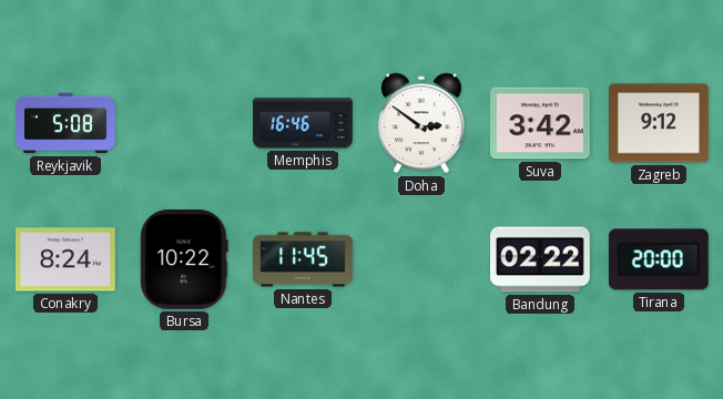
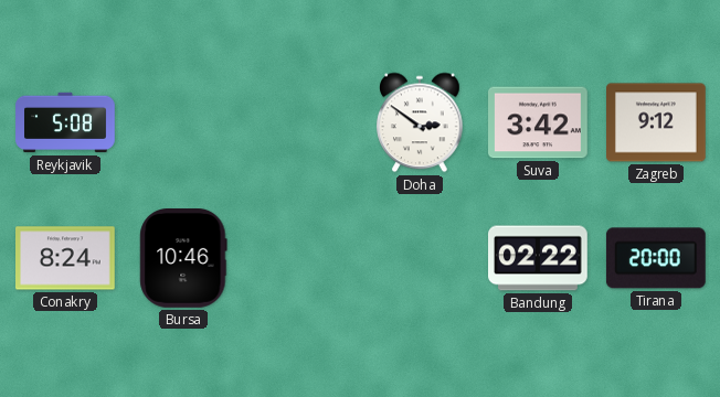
Memphis: 16:46 -> none
Bursa: 10:22 -> 10:46
Nantes: 11:45 -> none
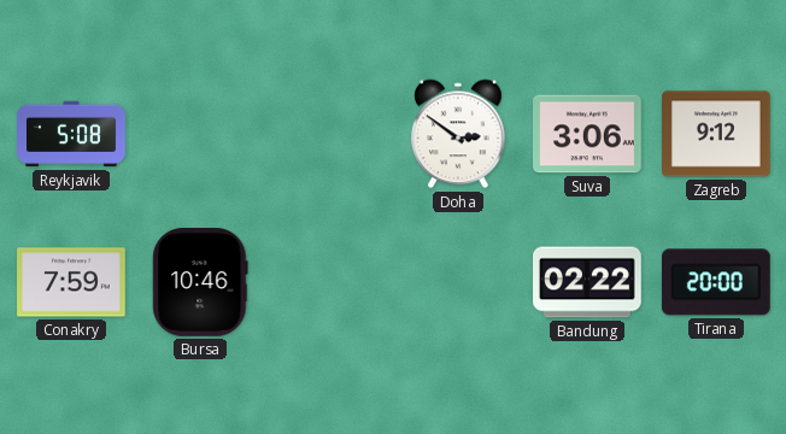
Suva: 3:42 -> 3:06
Conakry: 8:24 -> 7:59
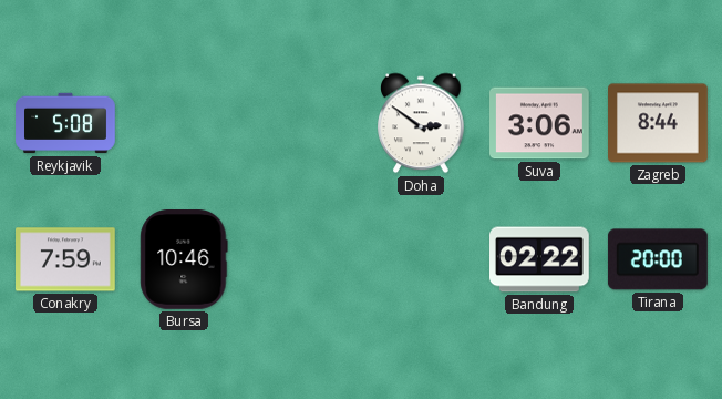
Zagreb: 9:12 -> 8:44
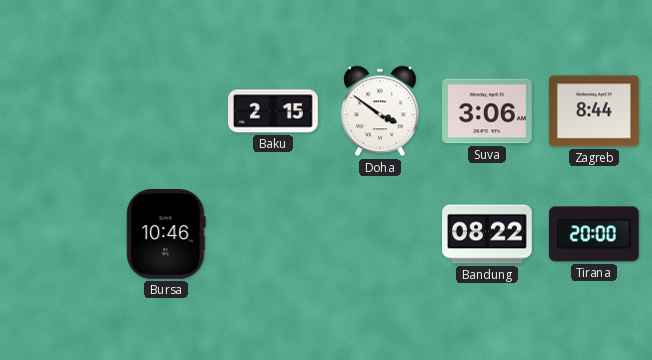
Reykjavik: 5:08 -> none
Baku: none -> 2:15
Doha: 2:51 -> 3:51
Conakry: 7:59 -> none
Bandung: 02:22 -> 08:22
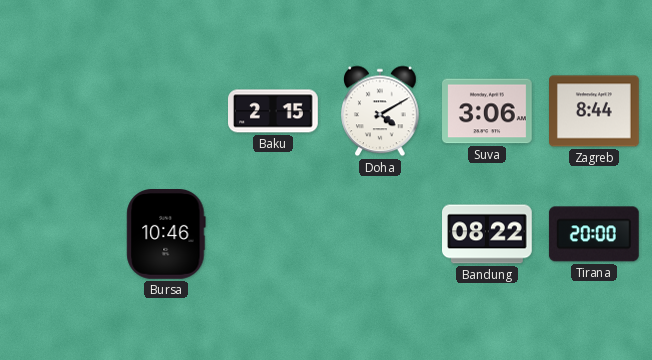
Doha: 3:51 -> 4:10
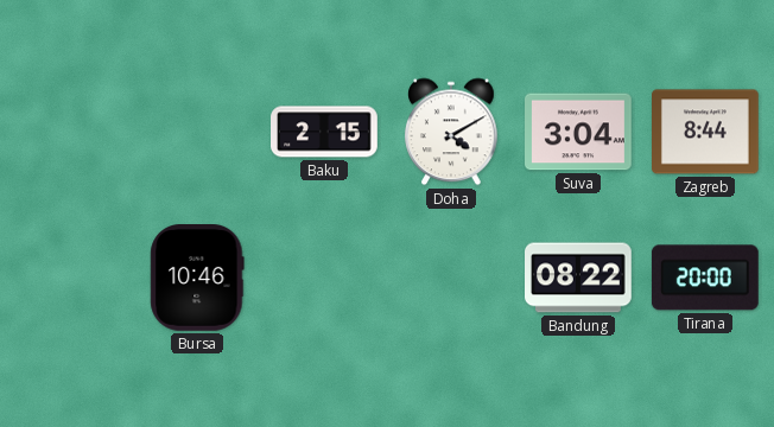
Suva: 3:06 -> 3:04
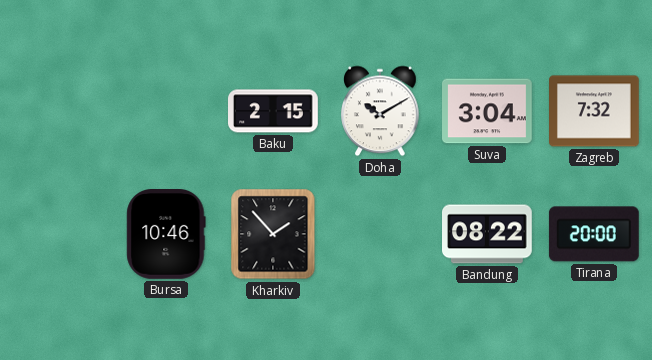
Doha: 4:10 -> 10:10
Zagreb: 8:44 -> 7:32
Kharkiv: none -> 1:53
